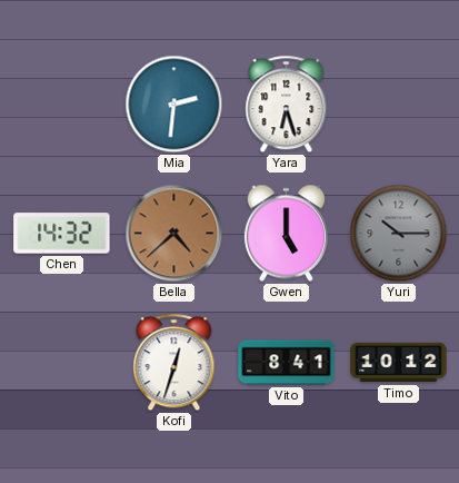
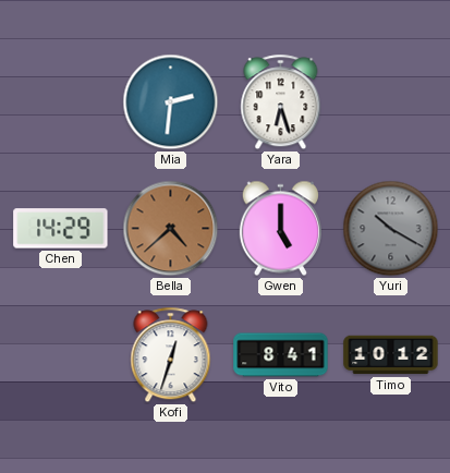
Chen: 14:32 -> 14:29
Yuri: 10:15 -> 10:20
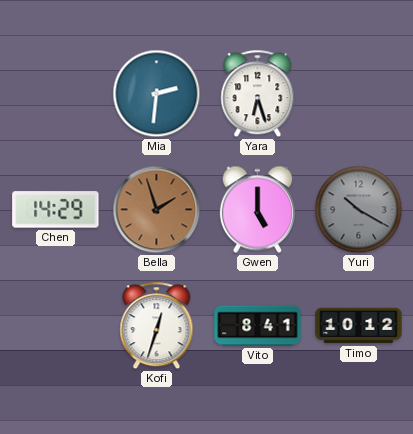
Bella: 4:38 -> 1:57
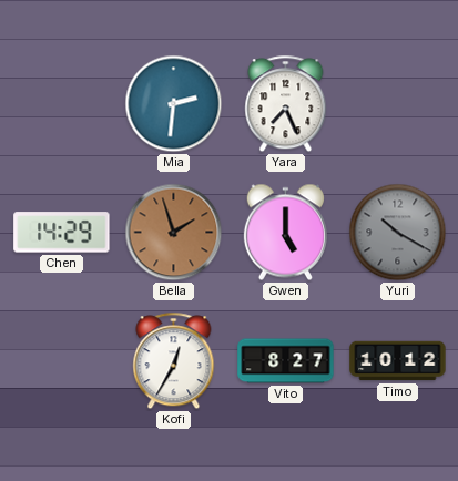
Yara: 6:27 -> 7:26
Kofi: 12:33 -> 12:35
Vito: 8:41 -> 8:27
